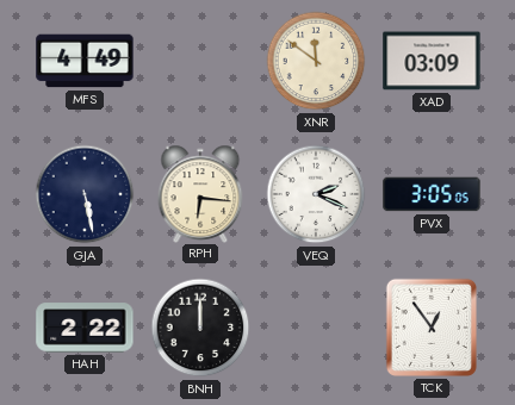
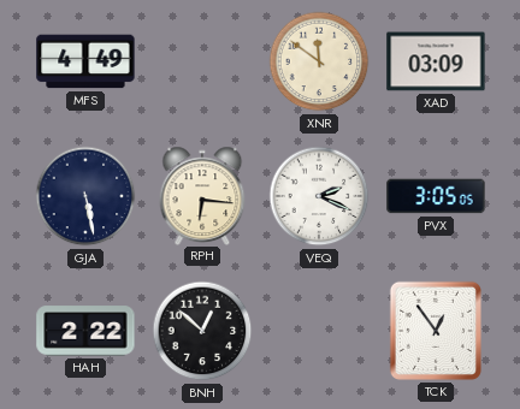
BNH: 12:00 -> 12:52
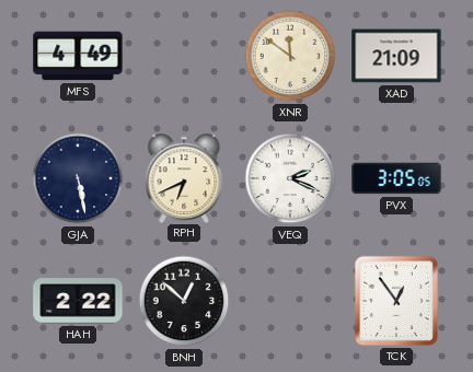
XAD: 03:09 -> 21:09
RPH: 6:16 -> 6:41
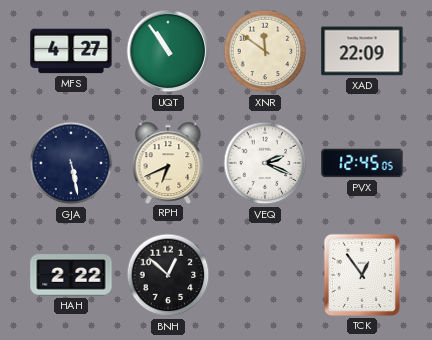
MFS: 4:49 -> 4:27
UQT: none -> 10:54
XAD: 21:09 -> 22:09
PVX: 3:05 -> 12:45
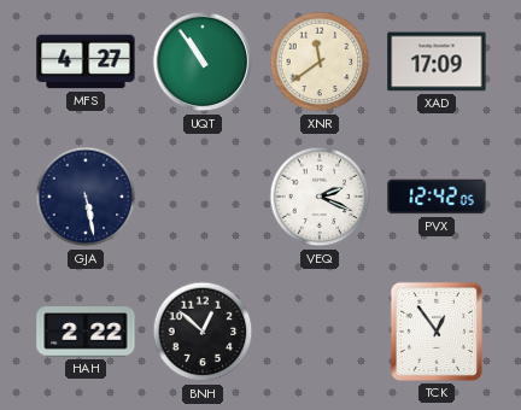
XNR: 11:51 -> 11:39
XAD: 22:09 -> 17:09
RPH: 6:41 -> none
PVX: 12:45 -> 12:42
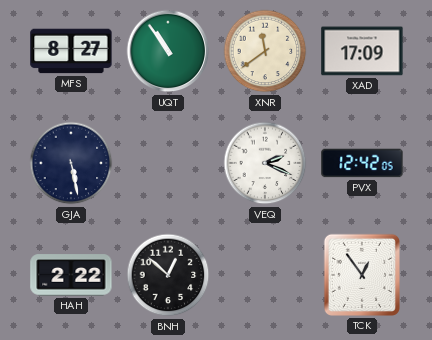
MFS: 4:27 -> 8:27
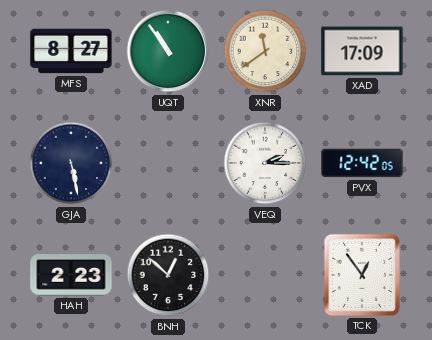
VEQ: 2:19 -> 2:15
HAH: 2:22 -> 2:23
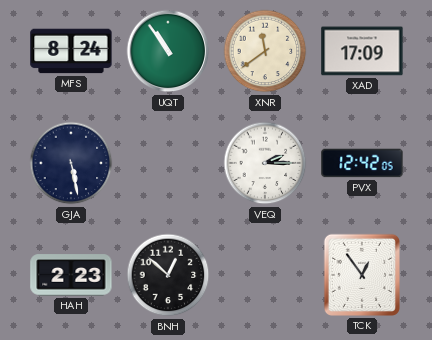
MFS: 8:27 -> 8:24
